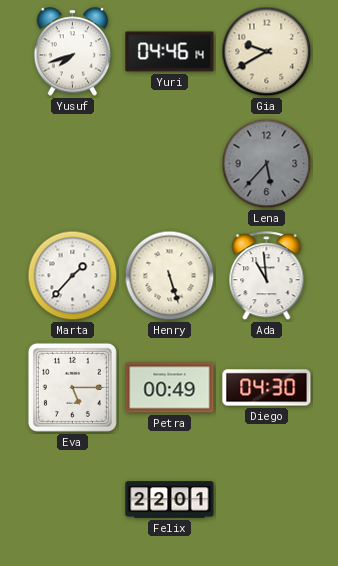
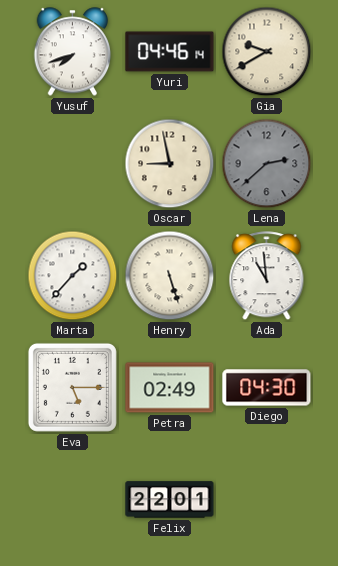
Oscar: none -> 8:58
Lena: 5:37 -> 2:38
Petra: 00:49 -> 02:49
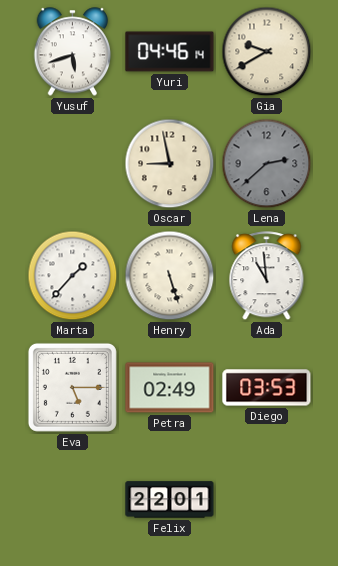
Yusuf: 7:42 -> 5:42
Diego: 04:30 -> 03:53
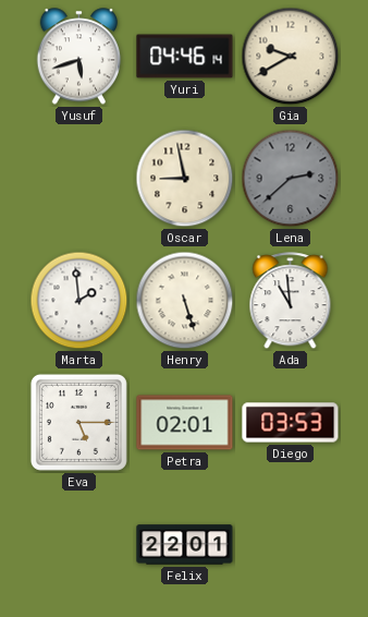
Marta: 1:37 -> 1:59
Petra: 02:49 -> 02:01
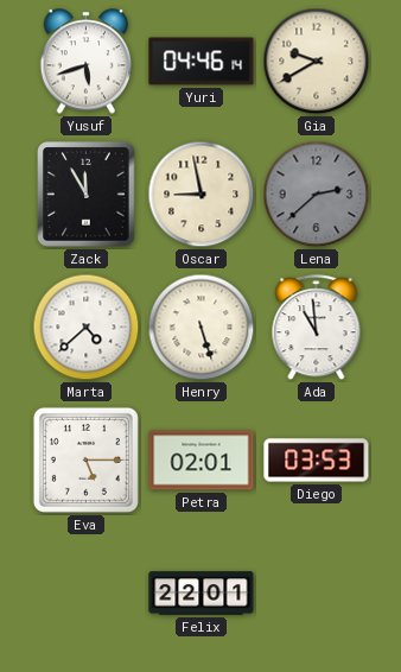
Zack: none -> 11:55
Marta: 1:59 -> 4:38
